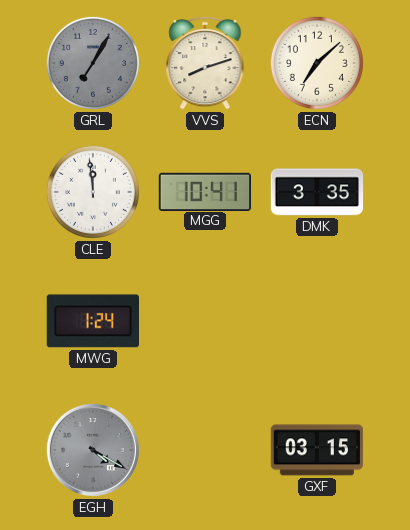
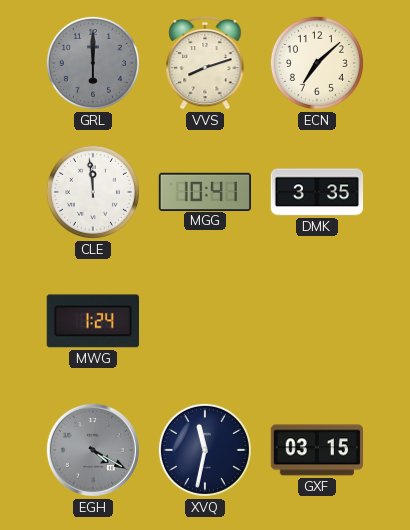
GRL: 7:05 -> 6:00
XVQ: none -> 11:32
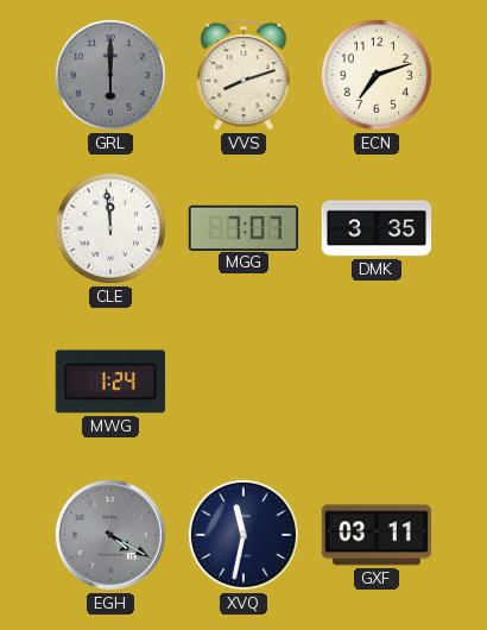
ECN: 7:08 -> 7:12
MGG: 10:41 -> 7:07
GXF: 03:15 -> 03:11
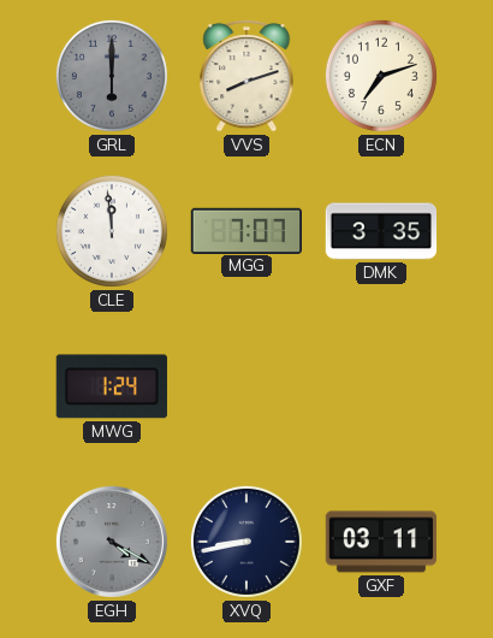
XVQ: 11:32 -> 8:43
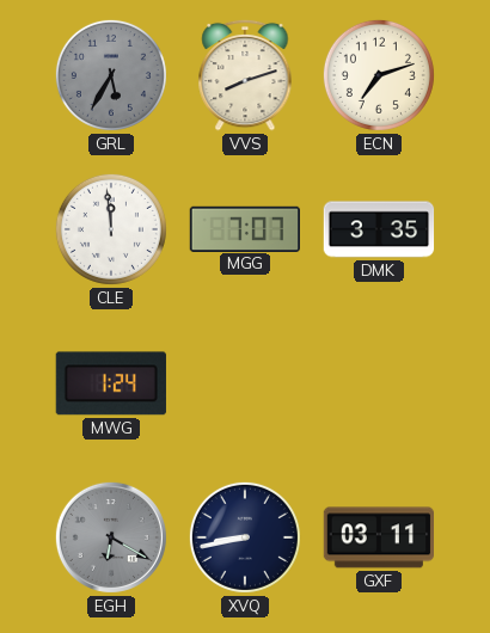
GRL: 6:00 -> 5:35
EGH: 4:20 -> 6:20
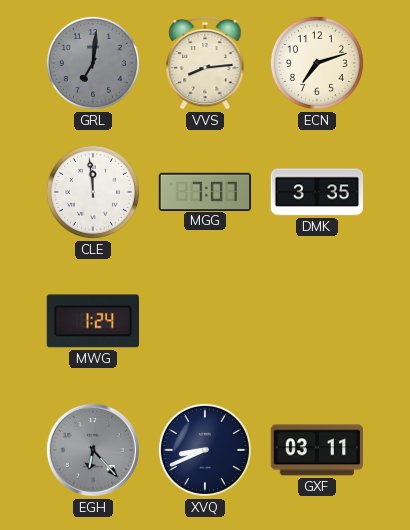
GRL: 5:35 -> 7:01
VVS: 8:12 -> 8:14
EGH: 6:20 -> 6:23
XVQ: 8:43 -> 8:41
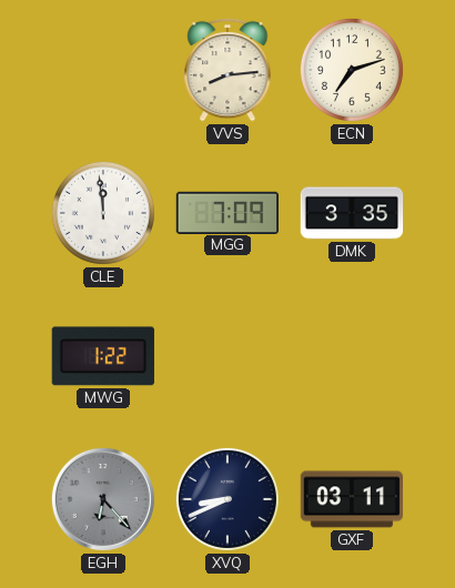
GRL: 7:01 -> none
MGG: 7:07 -> 7:09
MWG: 1:24 -> 1:22
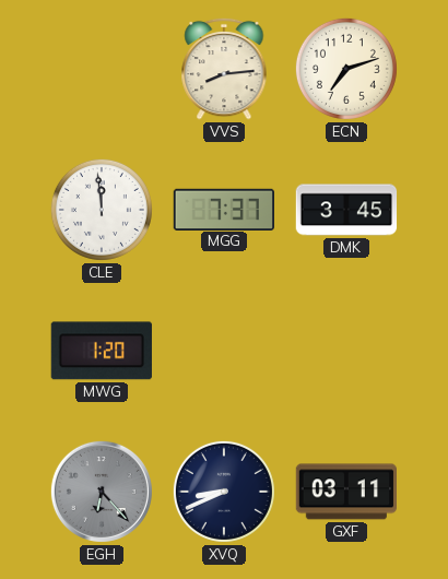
MGG: 7:09 -> 7:37
DMK: 3:35 -> 3:45
MWG: 1:22 -> 1:20
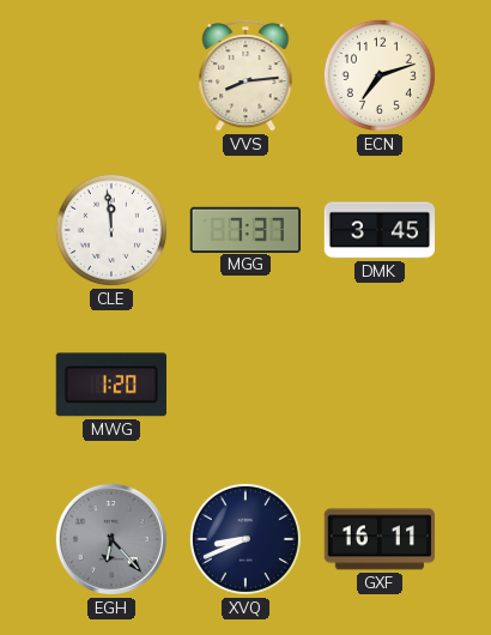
GXF: 03:11 -> 16:11
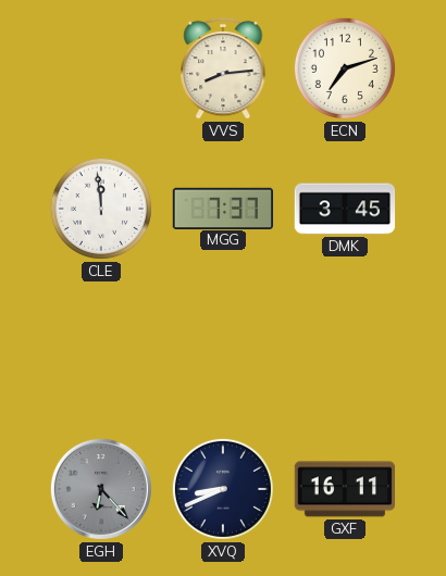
MWG: 1:20 -> none
